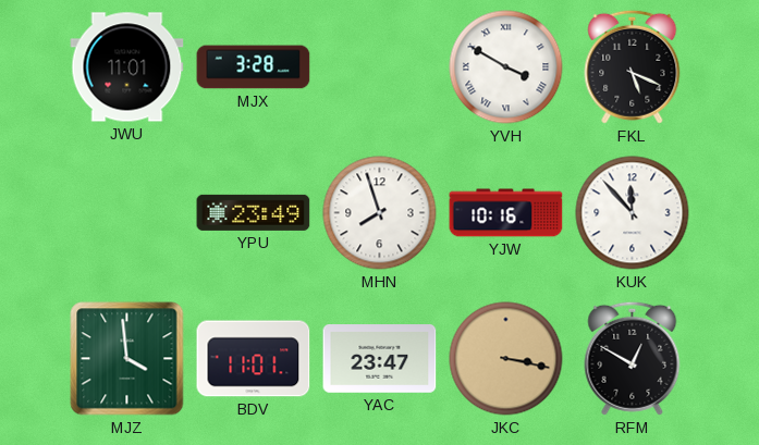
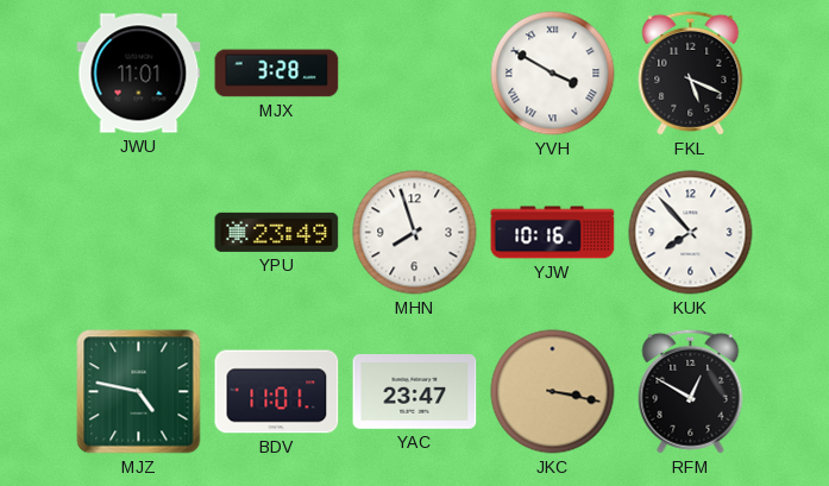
KUK: 11:53 -> 7:53
MJZ: 3:59 -> 4:47
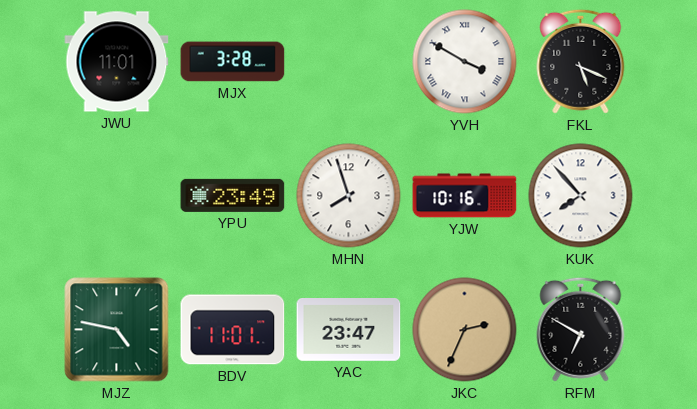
JKC: 3:17 -> 2:34
RFM: 12:50 -> 6:50
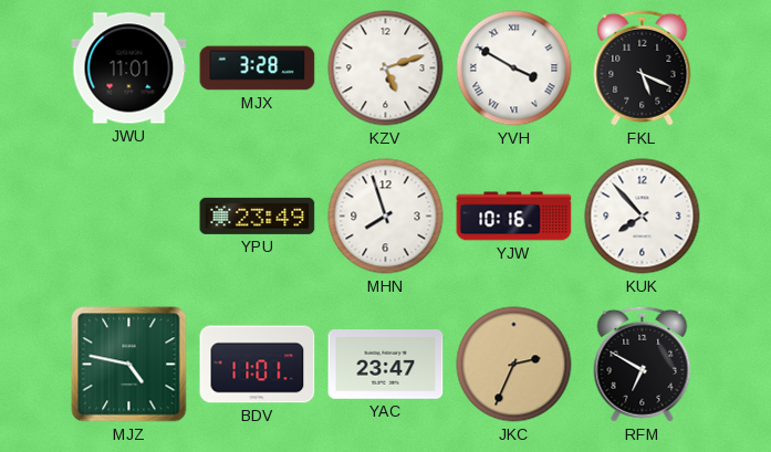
KZV: none -> 5:12
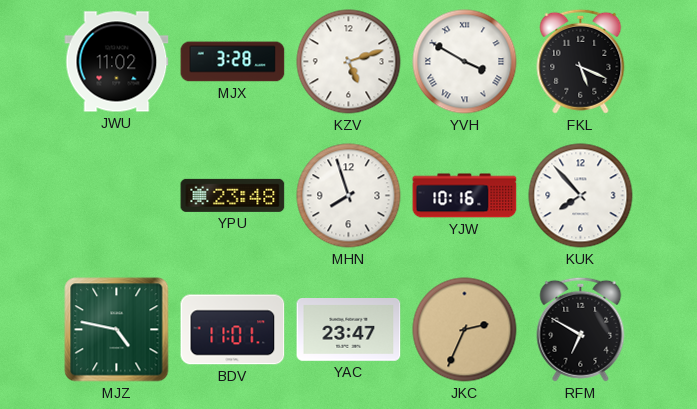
JWU: 11:01 -> 11:02
YPU: 23:49 -> 23:48
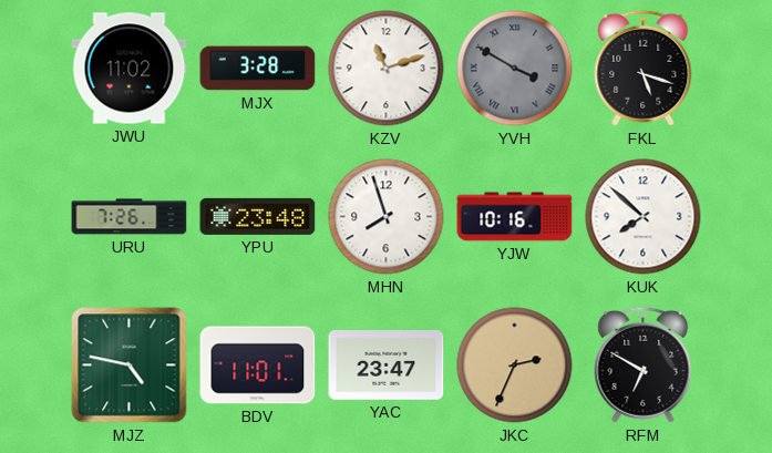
KZV: 5:12 -> 11:12
YVH dial: white -> grey
FKL: 5:19 -> 5:18
URU: none -> 7:26
KUK: 7:53 -> 7:52
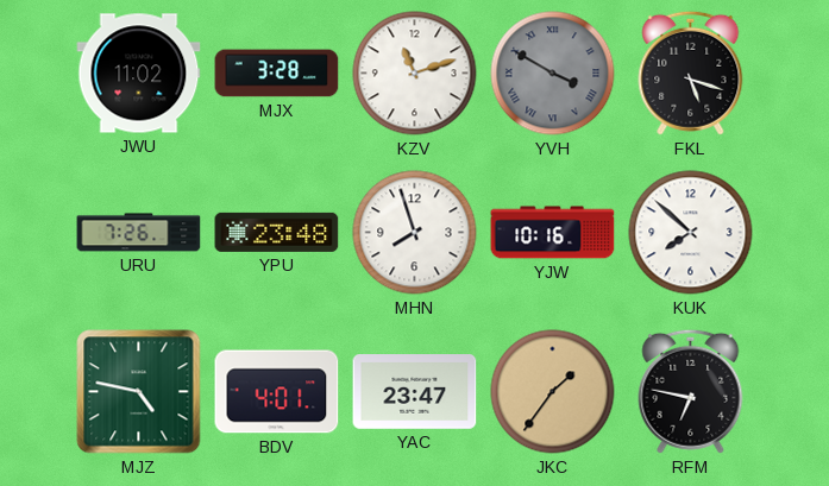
BDV: 11:01 -> 4:01
JKC: 2:34 -> 1:36
RFM: 6:50 -> 6:47
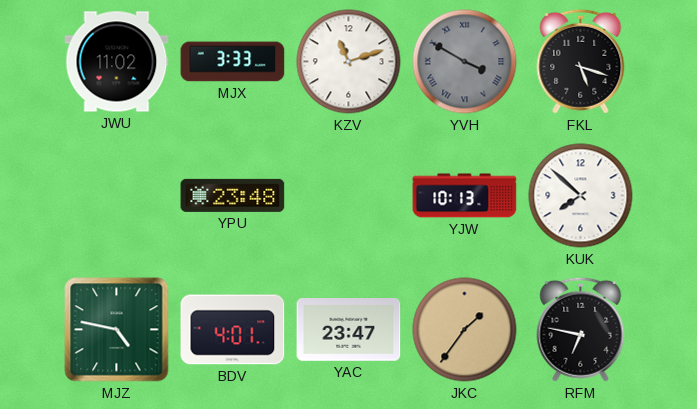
MJX: 3:28 -> 3:33
URU: 7:26 -> none
MHN: 7:57 -> none
YJW: 10:16 -> 10:13
